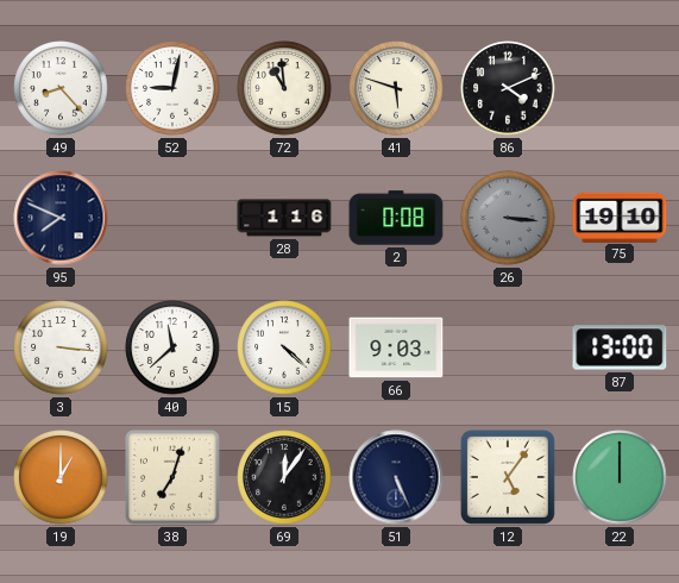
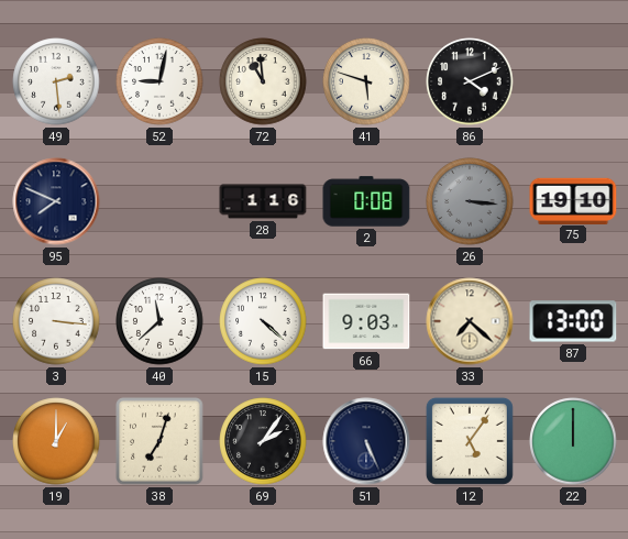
49: 8:23 -> 2:29
33: none -> 7:22
69: 12:06 -> 2:06
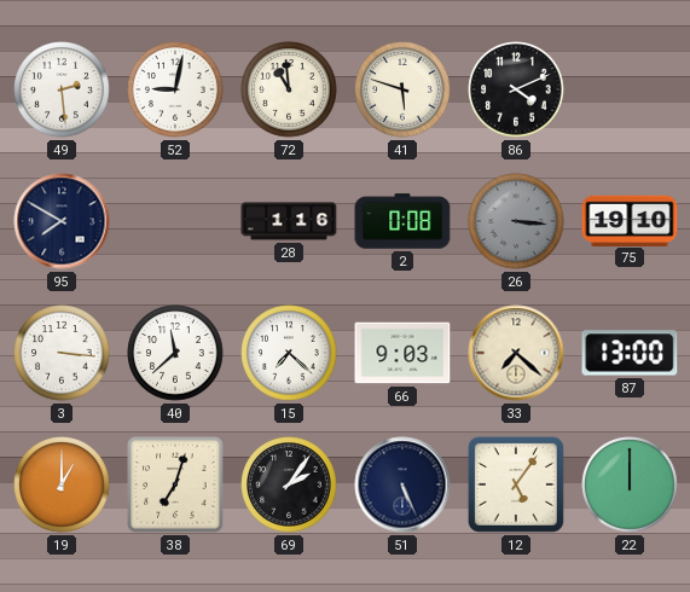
95: 7:49 -> 7:50
15: 4:22 -> 7:22
